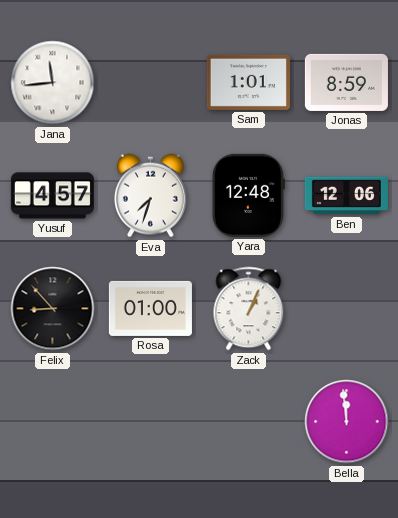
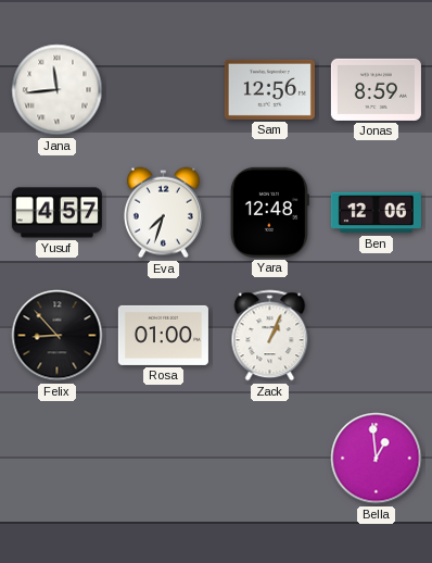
Sam: 1:01 -> 12:56
Bella: 11:59 -> 12:59
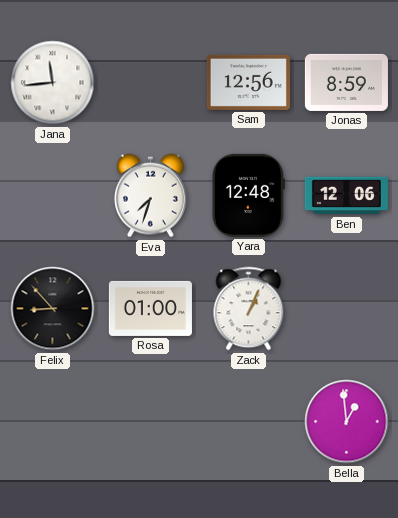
Yusuf: 4:57 -> none
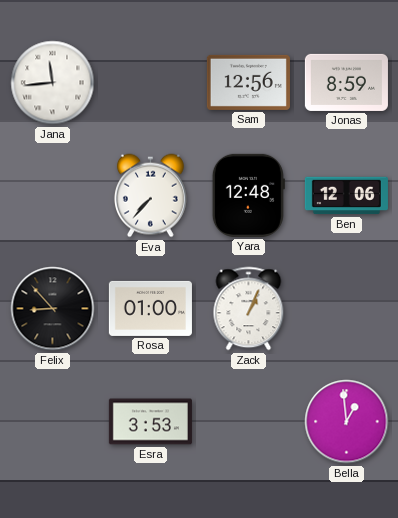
Eva: 7:33 -> 7:37
Esra: none -> 3:53
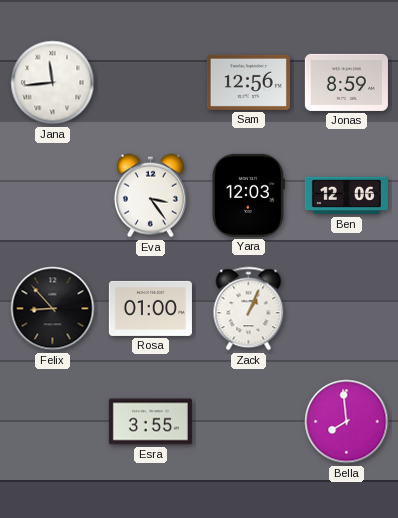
Eva: 7:37 -> 3:24
Yara: 12:48 -> 12:03
Esra: 3:53 -> 3:55
Bella: 12:59 -> 7:59
